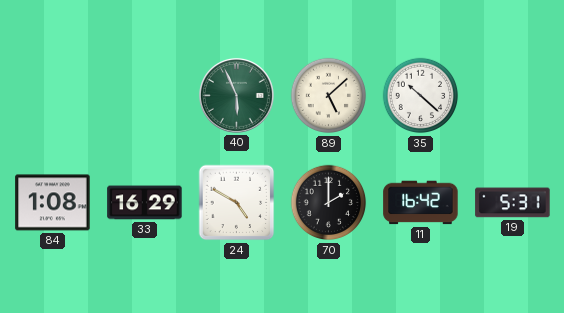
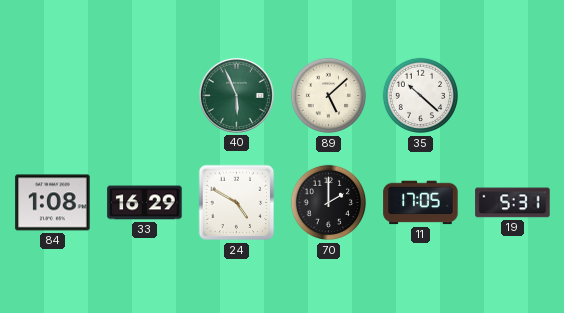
11: 16:42 -> 17:05
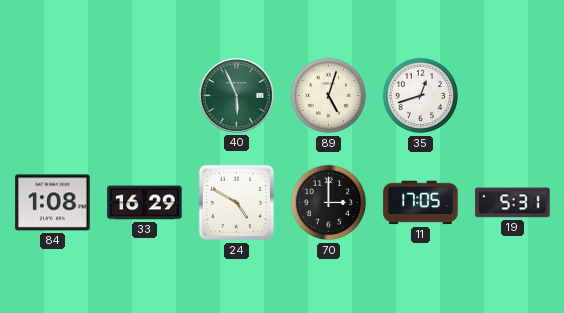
89: 5:08 -> 5:03
35: 10:22 -> 12:42
70: 2:00 -> 3:00
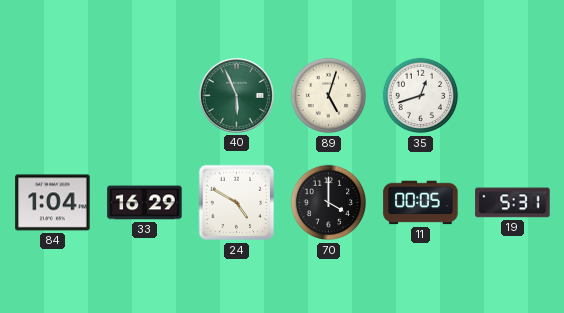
84: 1:08 -> 1:04
70: 3:00 -> 4:00
11: 17:05 -> 00:05
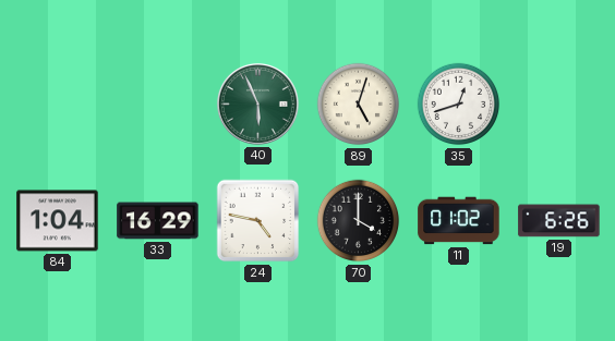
24: 4:50 -> 4:47
11: 00:05 -> 01:02
19: 5:31 -> 6:26
